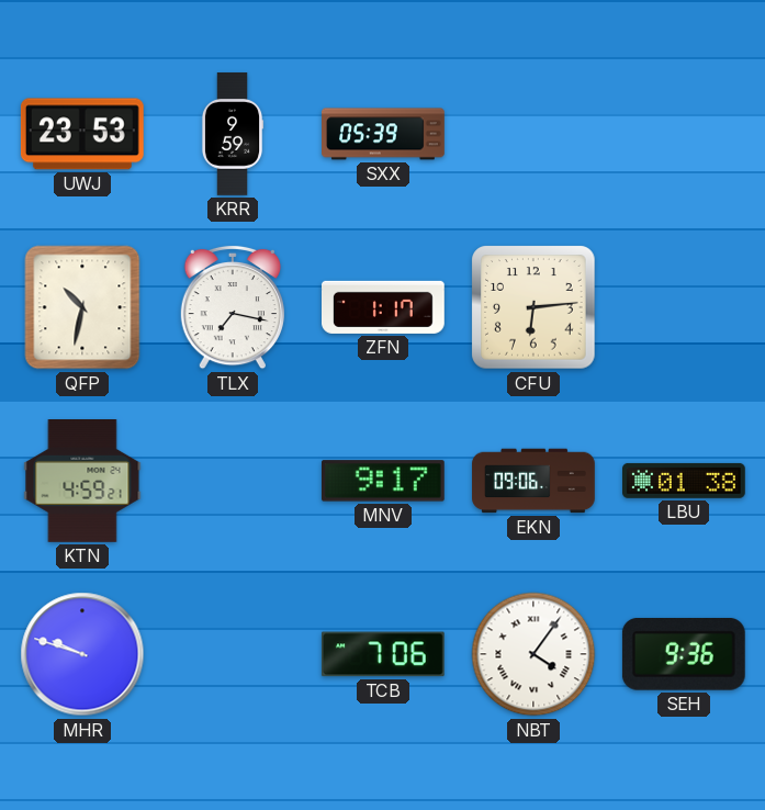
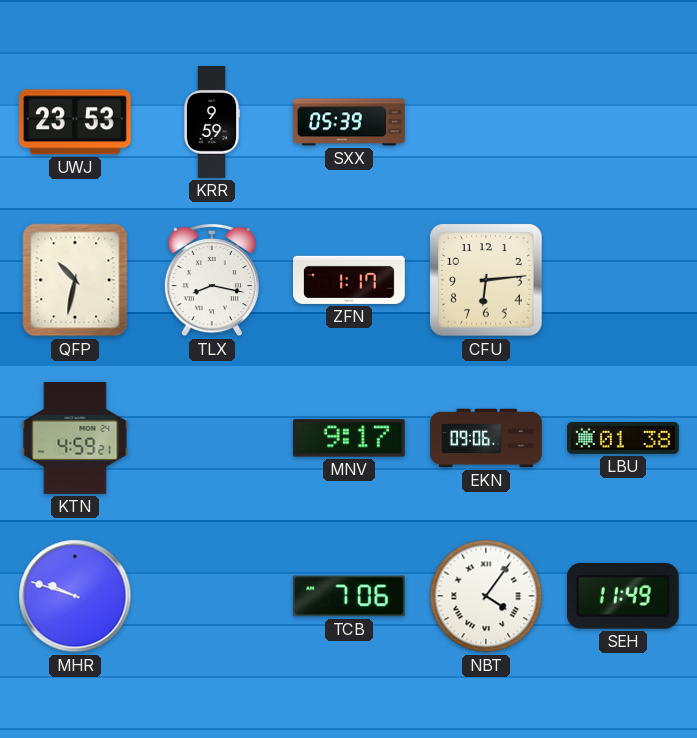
TLX: 7:17 -> 8:17
SEH: 9:36 -> 11:49
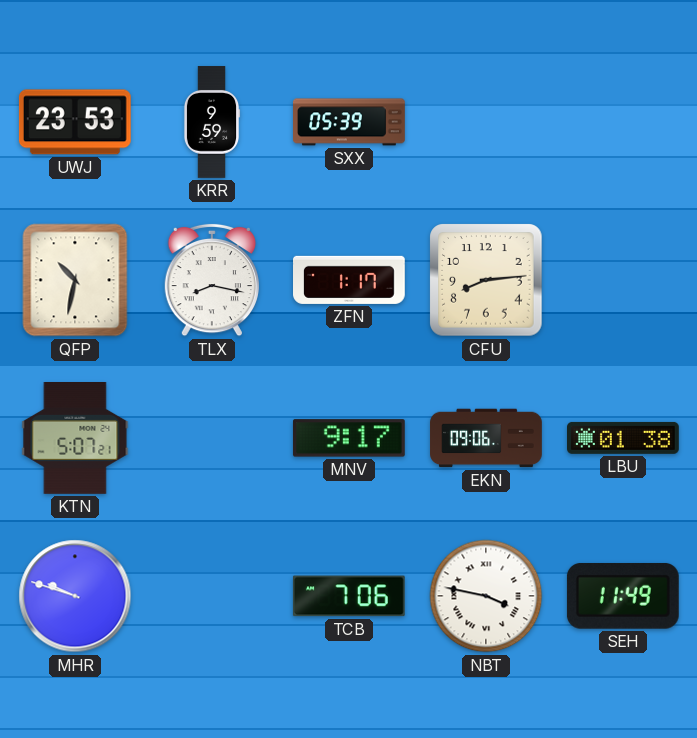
CFU: 6:14 -> 8:14
KTN: 4:59 -> 5:07
NBT: 4:06 -> 3:47
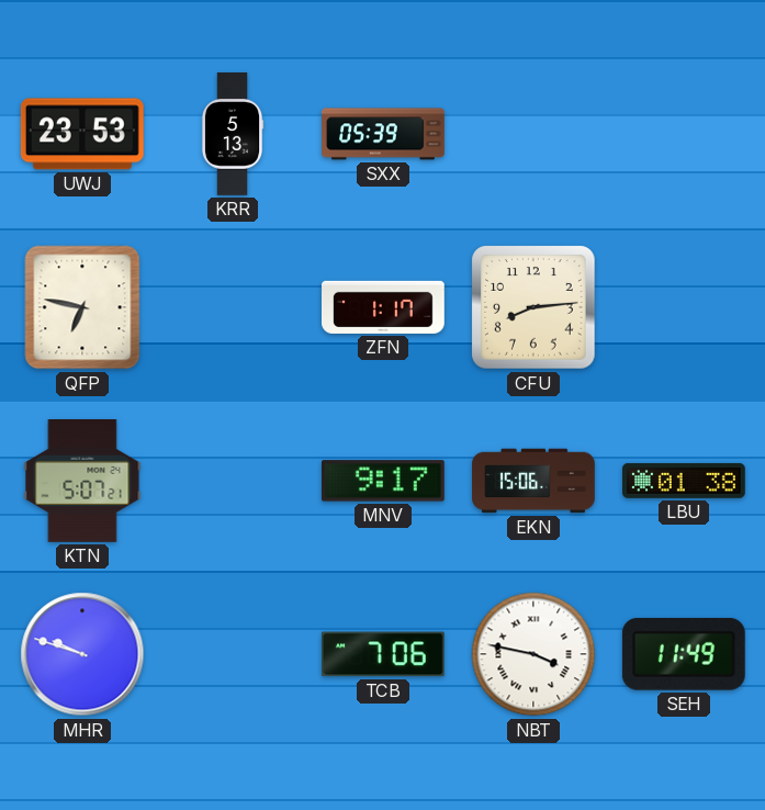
KRR: 9:59 -> 5:13
QFP: 10:32 -> 6:47
TLX: 8:17 -> none
EKN: 09:06 -> 15:06
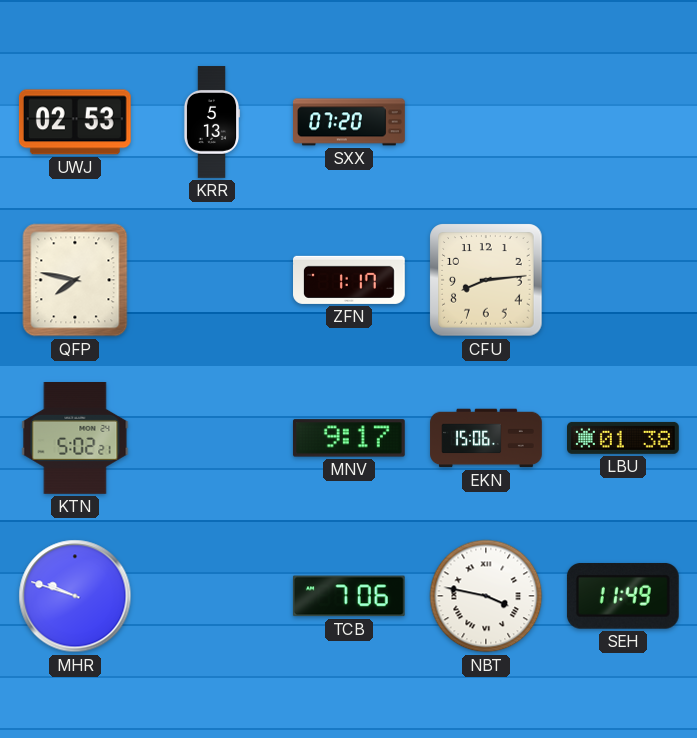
UWJ: 23:53 -> 02:53
SXX: 05:39 -> 07:20
QFP: 6:47 -> 7:47
KTN: 5:07 -> 5:02
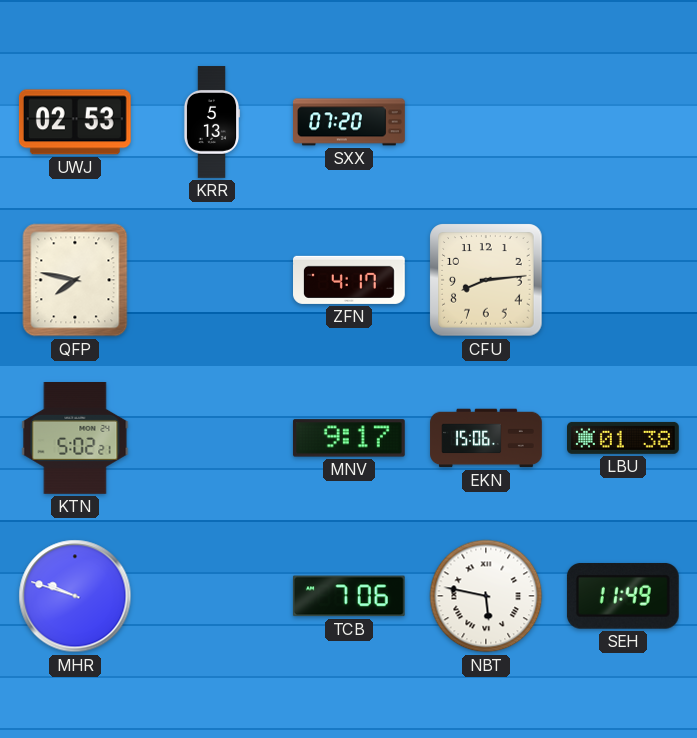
ZFN: 1:17 -> 4:17
NBT: 3:47 -> 5:47
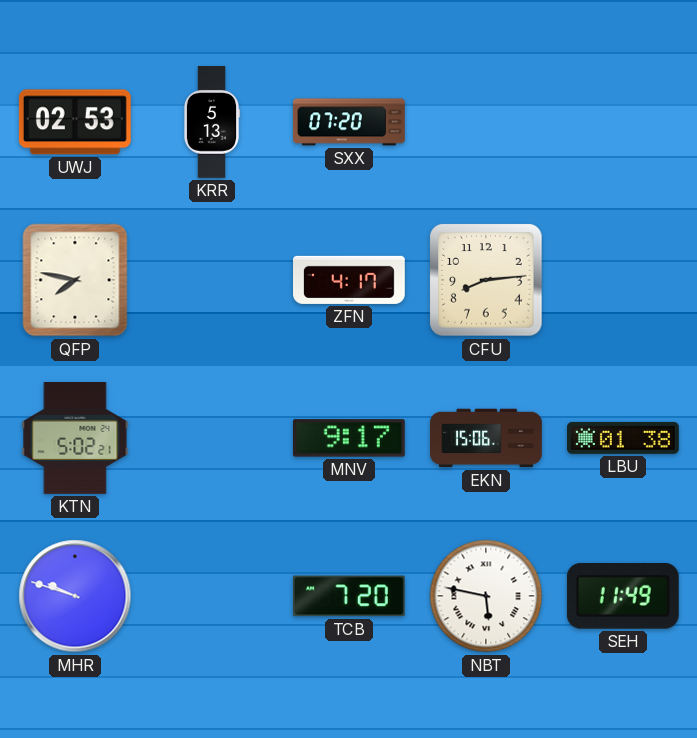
TCB: 7:06 -> 7:20
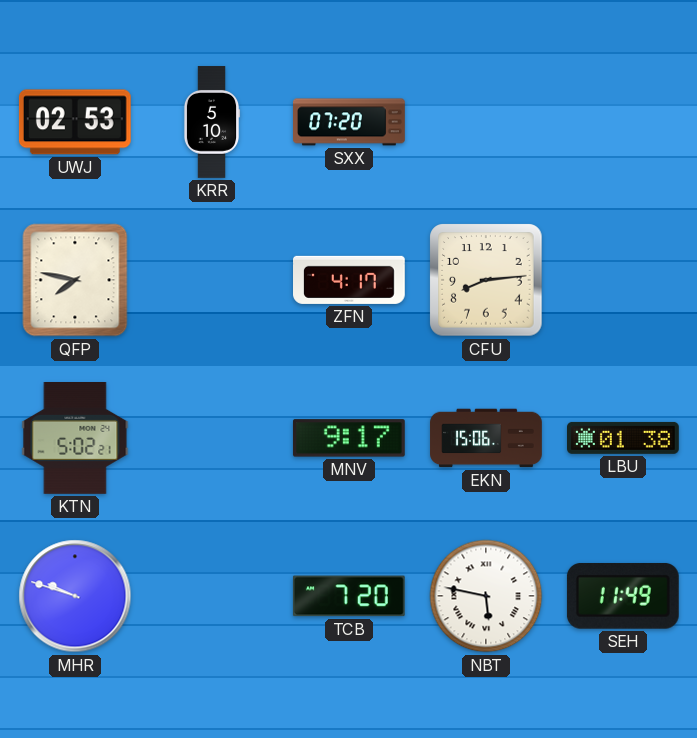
KRR: 5:13 -> 5:10
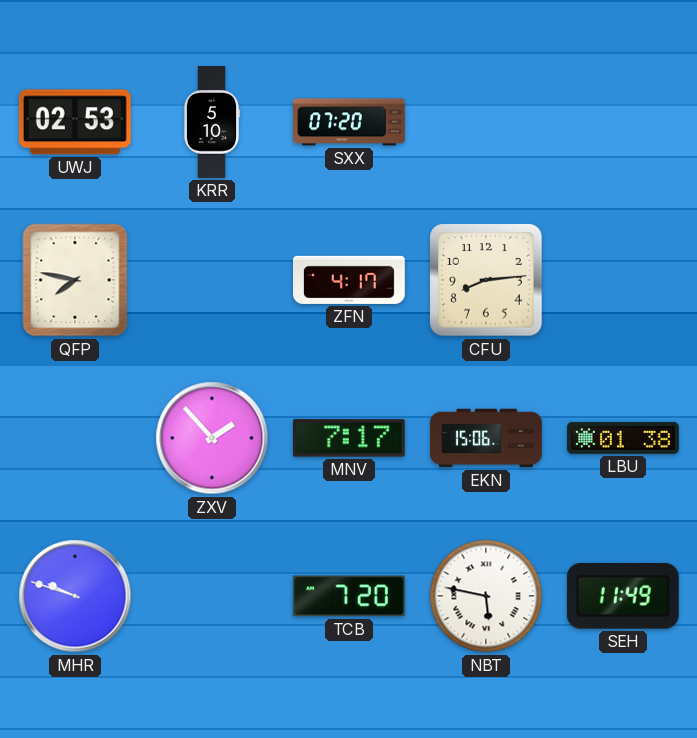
KTN: 5:02 -> none
ZXV: none -> 1:53
MNV: 9:17 -> 7:17
